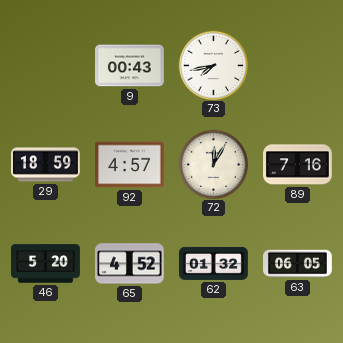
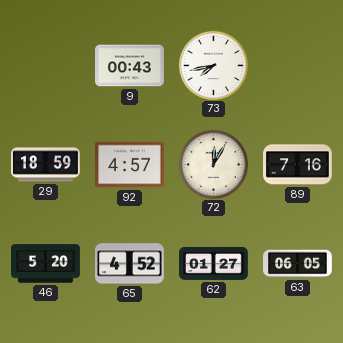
62: 01:32 -> 01:27
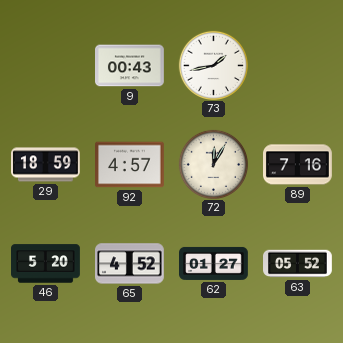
73: 7:43 -> 1:43
63: 06:05 -> 05:52
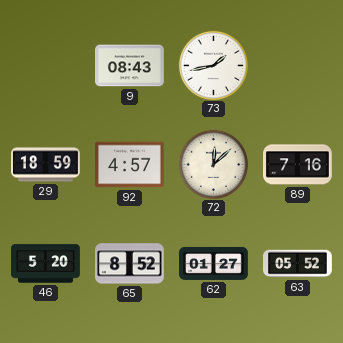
9: 00:43 -> 08:43
72: 12:05 -> 12:08
65: 4:52 -> 8:52
